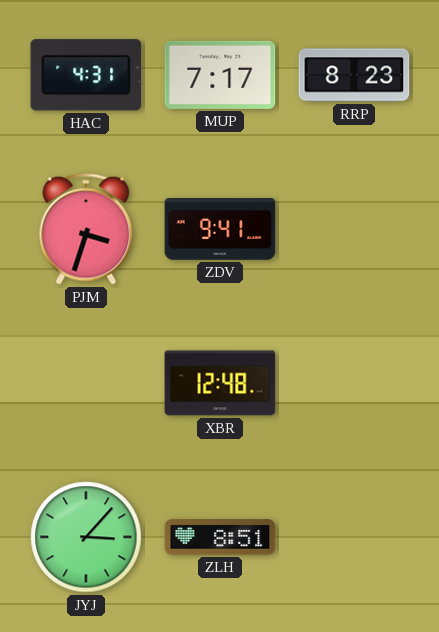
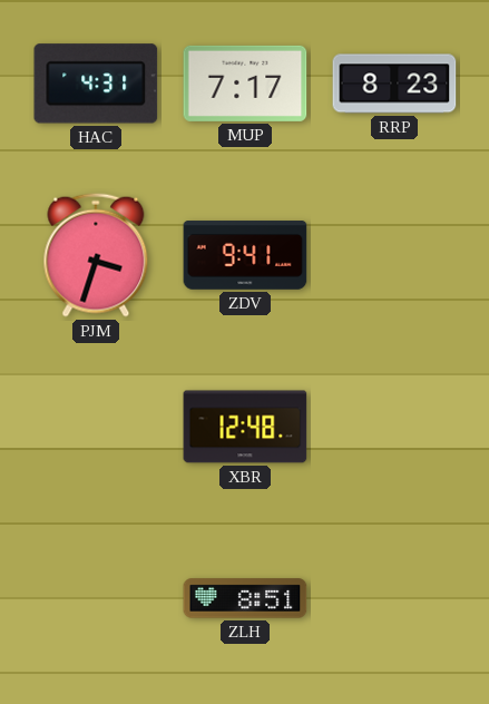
JYJ: 3:07 -> none
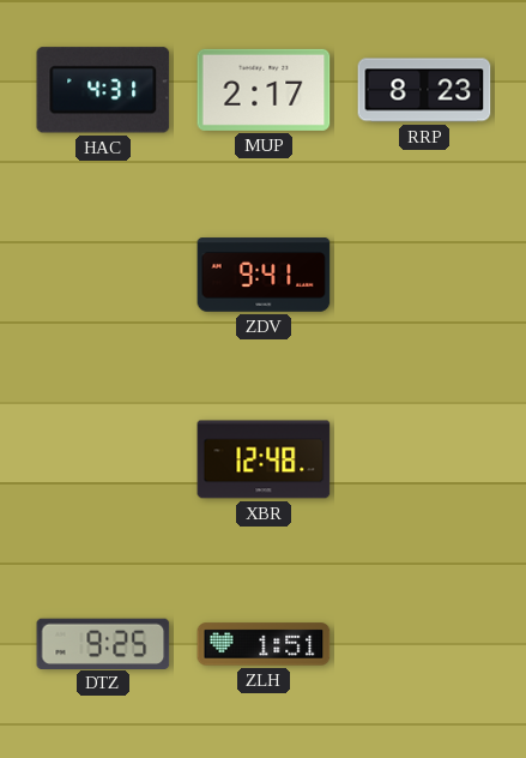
MUP: 7:17 -> 2:17
PJM: 3:33 -> none
DTZ: none -> 9:25
ZLH: 8:51 -> 1:51
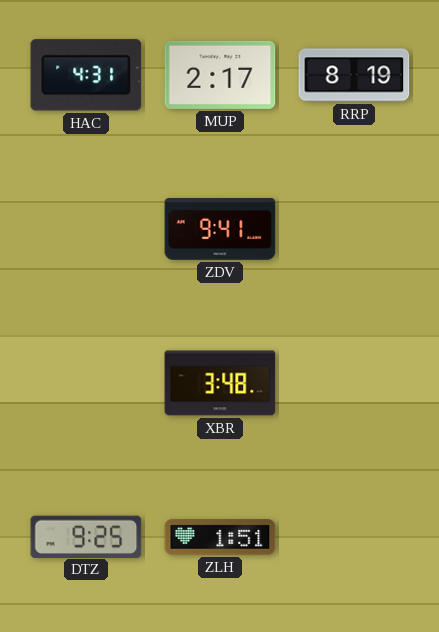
RRP: 8:23 -> 8:19
XBR: 12:48 -> 3:48
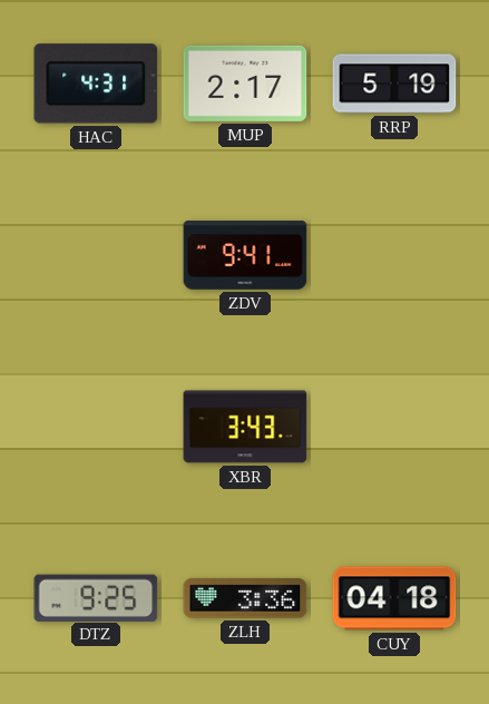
RRP: 8:19 -> 5:19
XBR: 3:48 -> 3:43
ZLH: 1:51 -> 3:36
CUY: none -> 04:18
